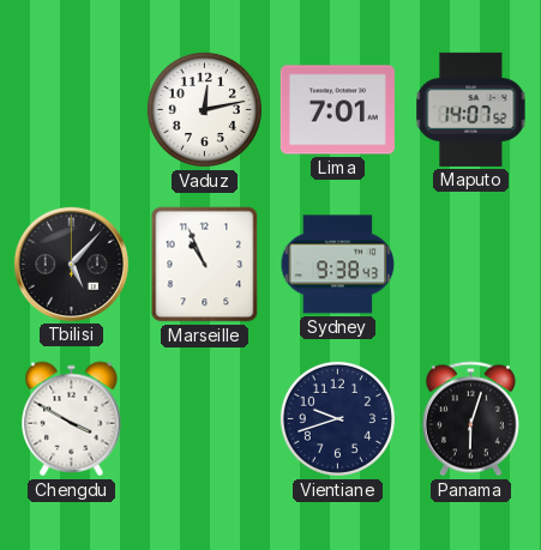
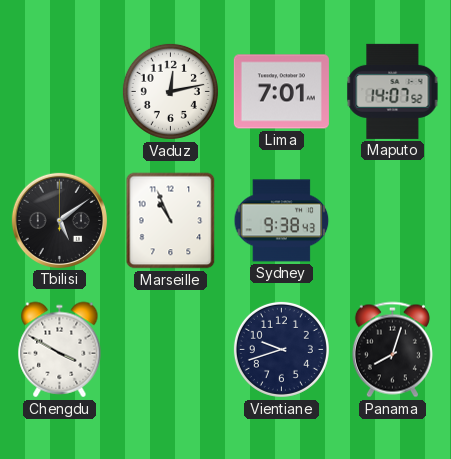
Tbilisi: 5:07 -> 5:09
Panama: 6:03 -> 8:03
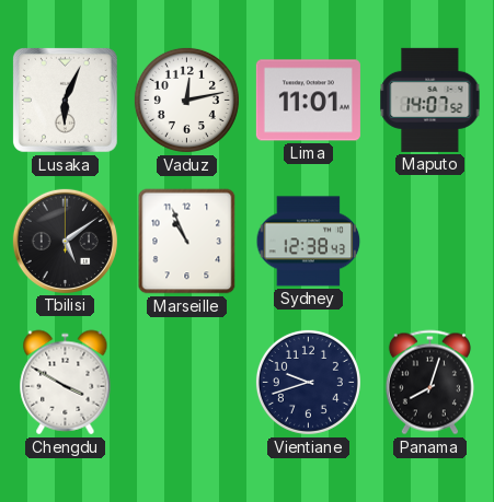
Lusaka: none -> 6:04
Lima: 7:01 -> 11:01
Sydney: 9:38 -> 12:38
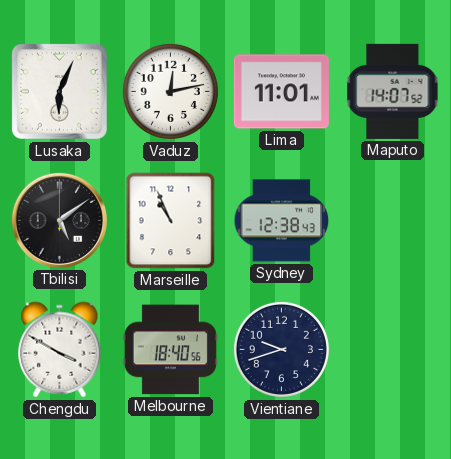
Melbourne: none -> 18:40
Panama: 8:03 -> none
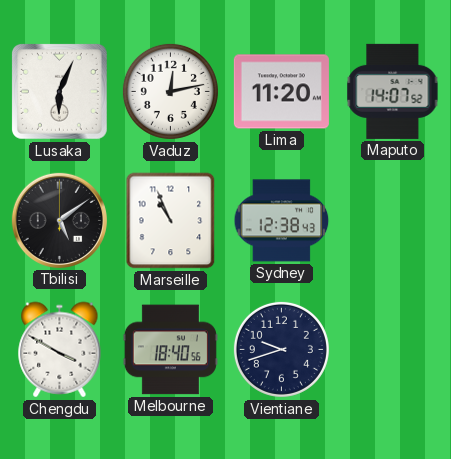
Lima: 11:01 -> 11:20
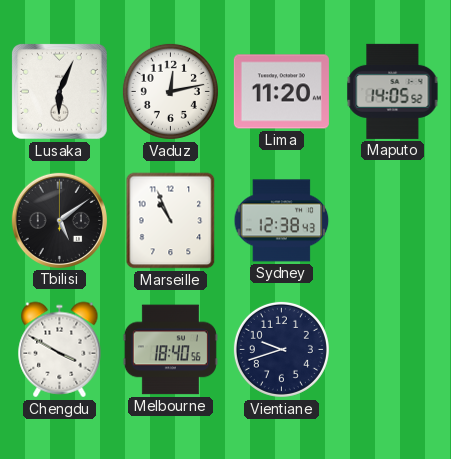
Maputo: 14:07 -> 14:05
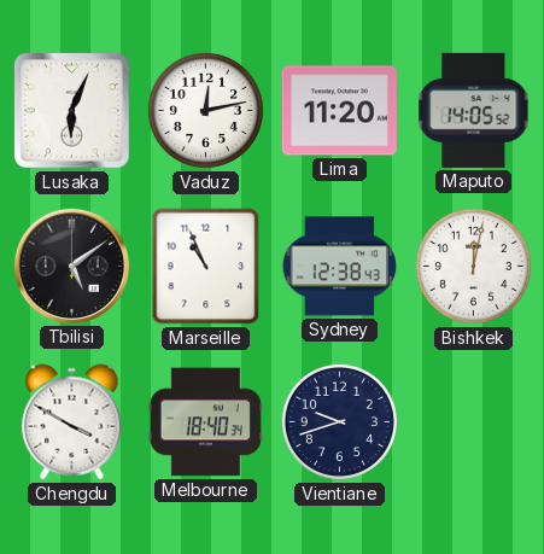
Bishkek: none -> 12:02
Melbourne: 18:40:56 -> 18:40:34
